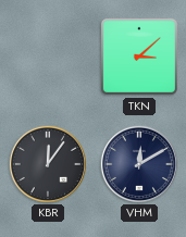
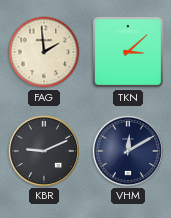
FAG: none -> 1:59
KBR: 12:06 -> 9:11
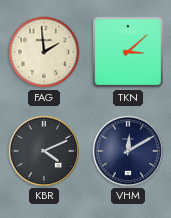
KBR: 9:11 -> 4:11
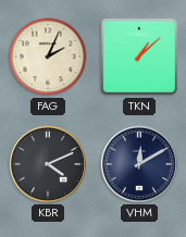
FAG: 1:59 -> 2:04
TKN: 3:08 -> 1:08
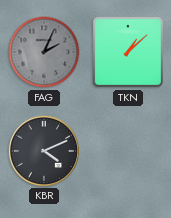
FAG dial: cream -> grey
VHM: 12:10 -> none
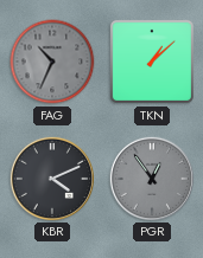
FAG: 2:04 -> 10:34
PGR: none -> 12:54
